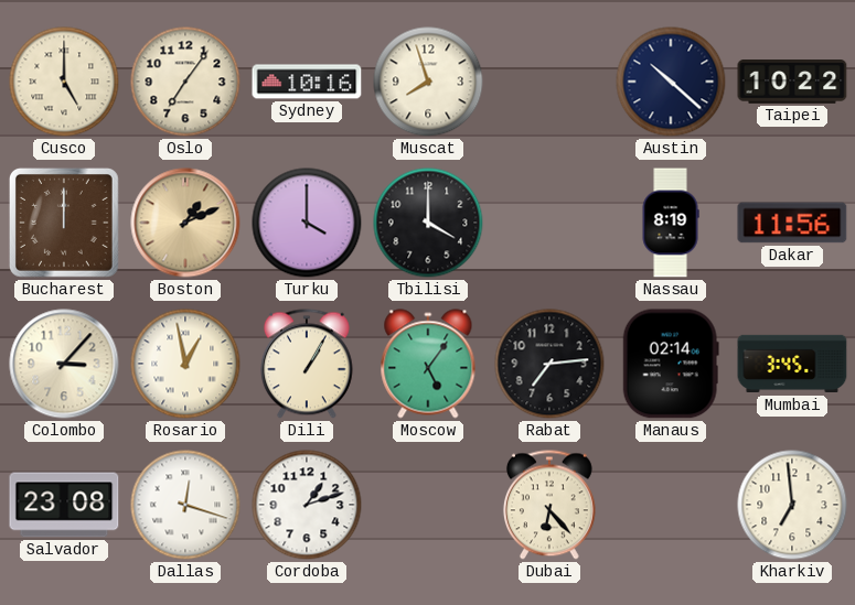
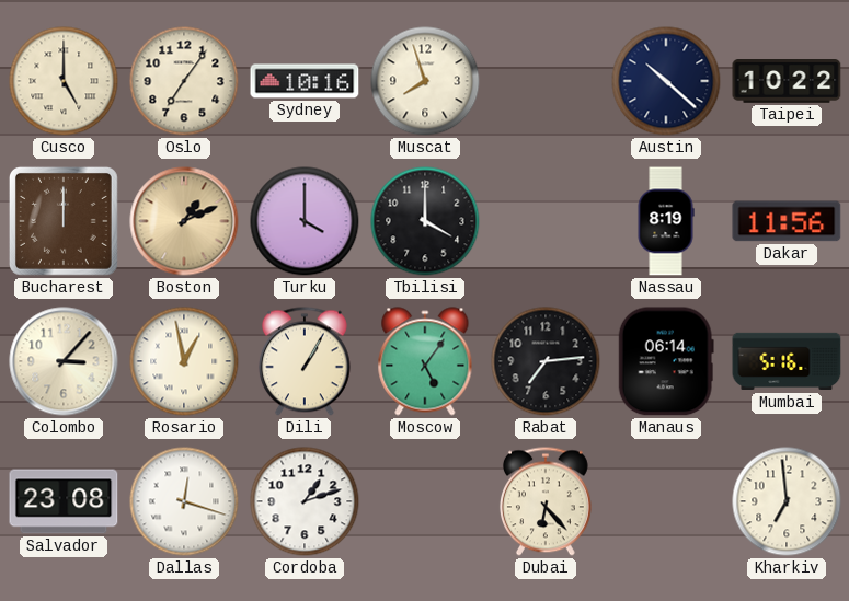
Manaus: 02:14 -> 06:14
Mumbai: 3:45 -> 5:16
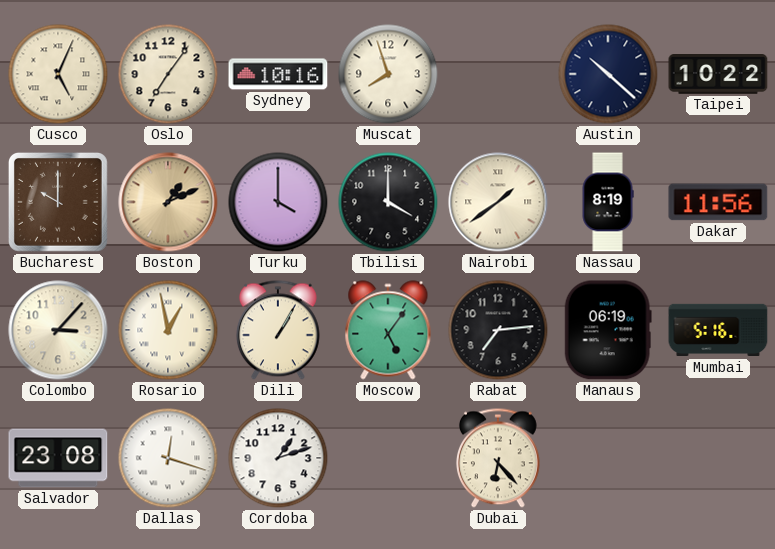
Cusco: 5:00 -> 5:04
Bucharest: 12:00 -> 10:00
Nairobi: none -> 1:39
Manaus: 06:14 -> 06:19
Kharkiv: 6:59 -> none
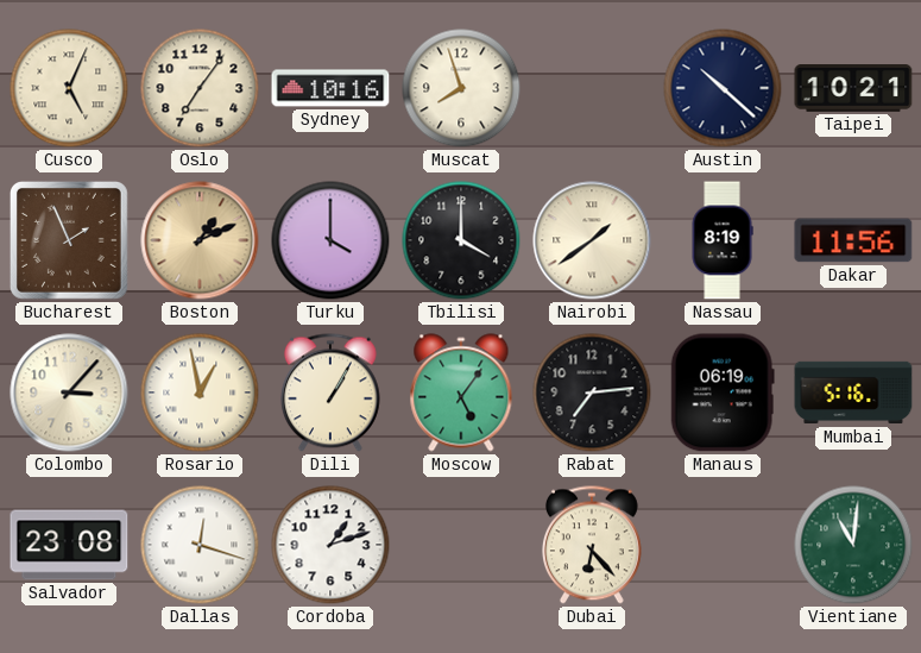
Taipei: 10:22 -> 10:21
Bucharest: 10:00 -> 1:56
Vientiane: none -> 11:01
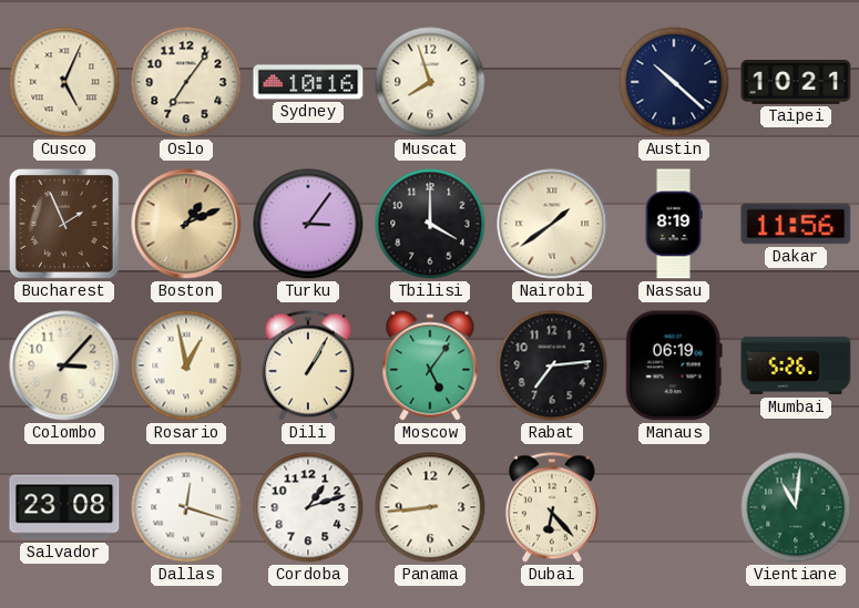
Turku: 4:00 -> 3:06
Mumbai: 5:16 -> 5:26
Panama: none -> 8:44
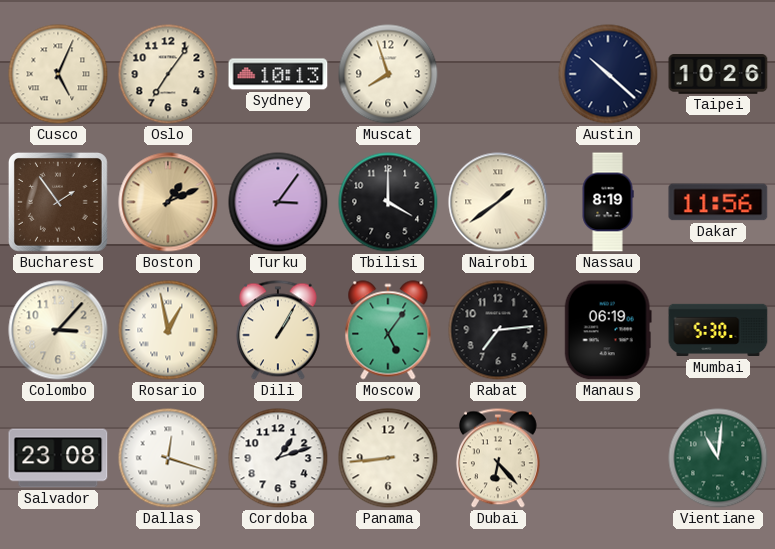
Sydney: 10:16 -> 10:13
Taipei: 10:21 -> 10:26
Bucharest: 1:56 -> 1:54
Mumbai: 5:26 -> 5:30
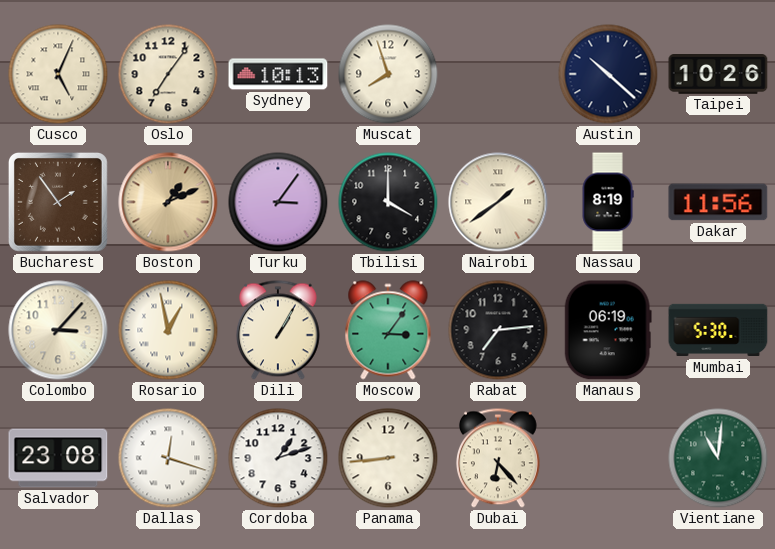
Moscow: 5:06 -> 3:06
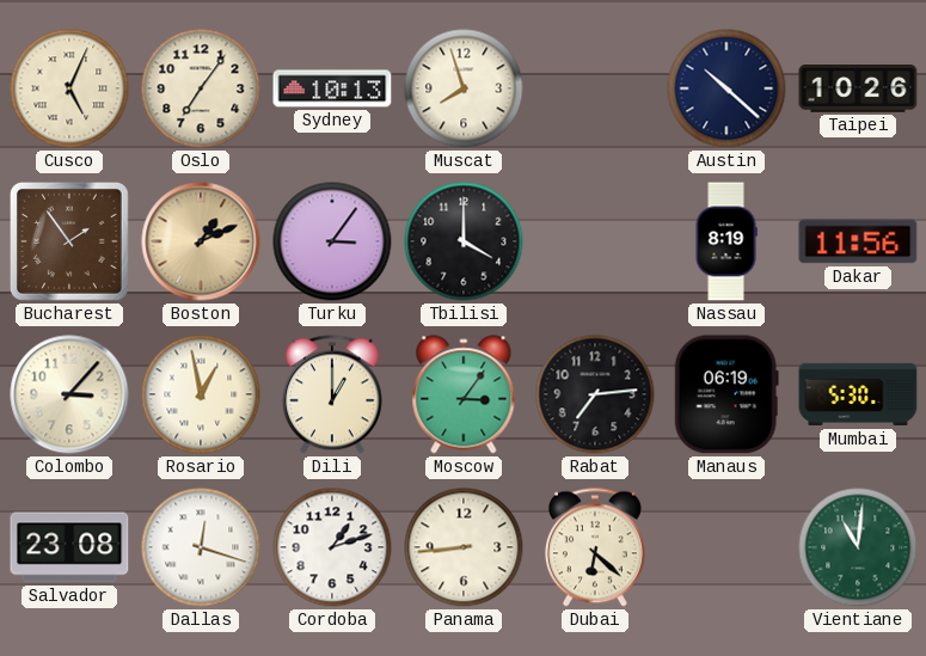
Nairobi: 1:39 -> none
Dili: 1:05 -> 1:00
Dubai: 6:23 -> 6:22
